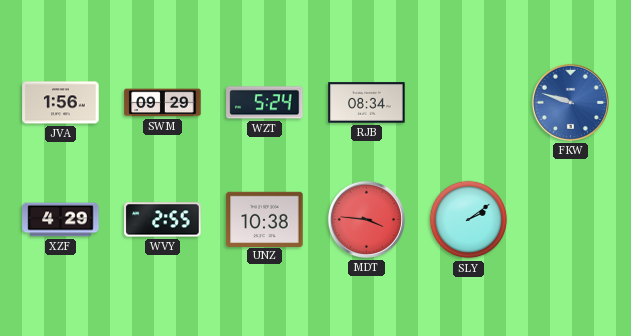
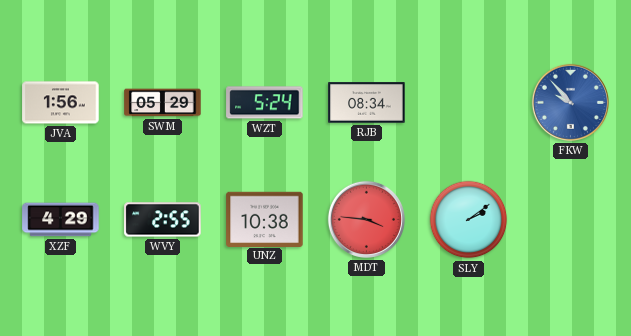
SWM: 09:29 -> 05:29
FKW: 9:48 -> 9:53
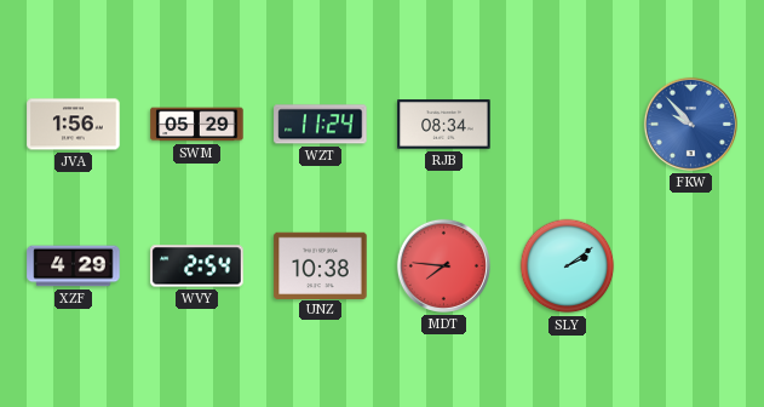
WZT: 5:24 -> 11:24
WVY: 2:55 -> 2:54
MDT: 3:46 -> 7:46
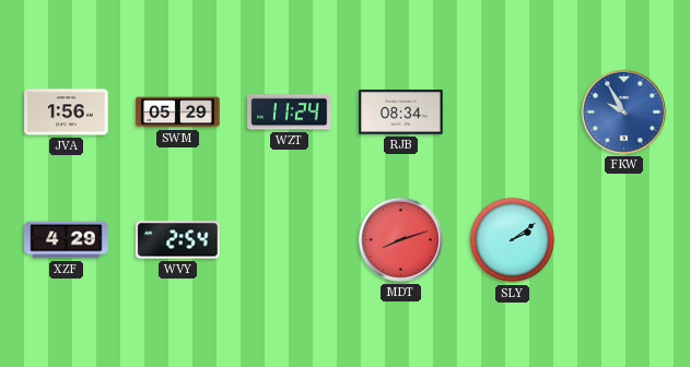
FKW: 9:53 -> 9:55
UNZ: 10:38 -> none
MDT: 7:46 -> 8:12
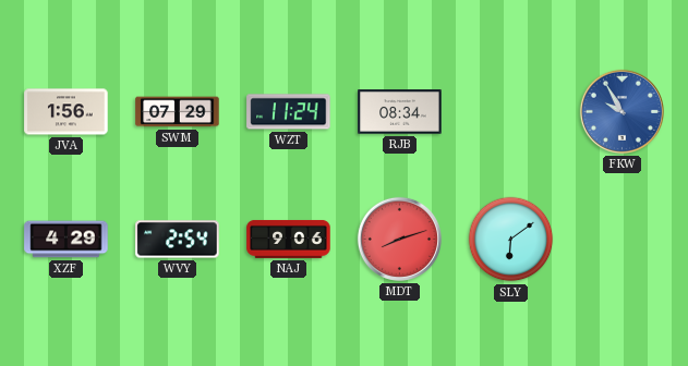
SWM: 05:29 -> 07:29
NAJ: none -> 9:06
SLY: 2:09 -> 6:09
